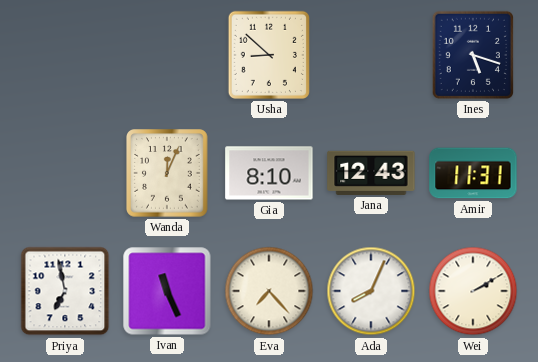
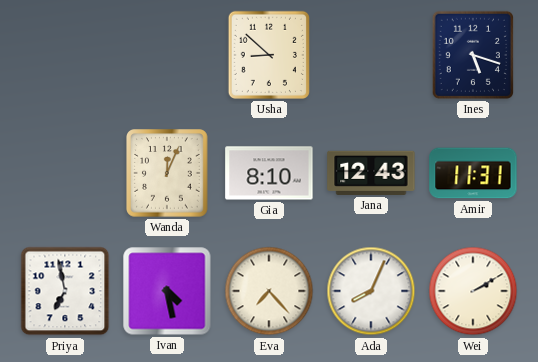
Ivan: 11:26 -> 4:28
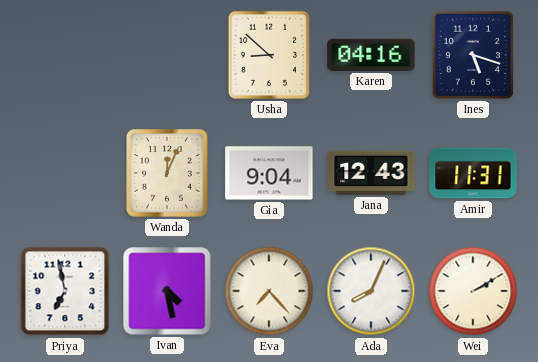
Karen: none -> 04:16
Gia: 8:10 -> 9:04
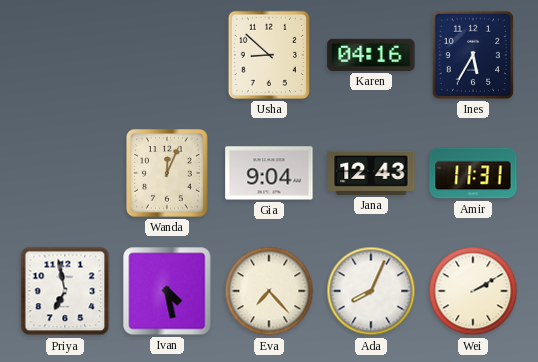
Ines: 5:18 -> 5:35
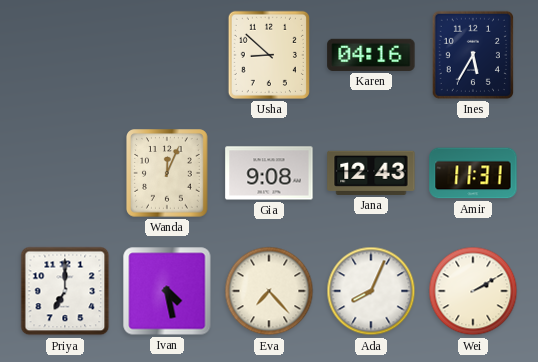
Gia: 9:04 -> 9:08
Priya: 6:58 -> 7:00
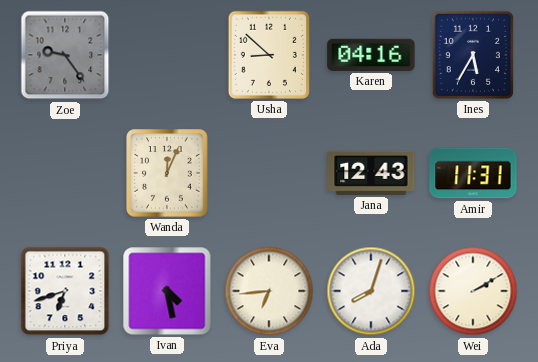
Zoe: none -> 9:24
Gia: 9:08 -> none
Priya: 7:00 -> 6:42
Eva: 7:23 -> 6:44
Ada: 8:04 -> 8:03
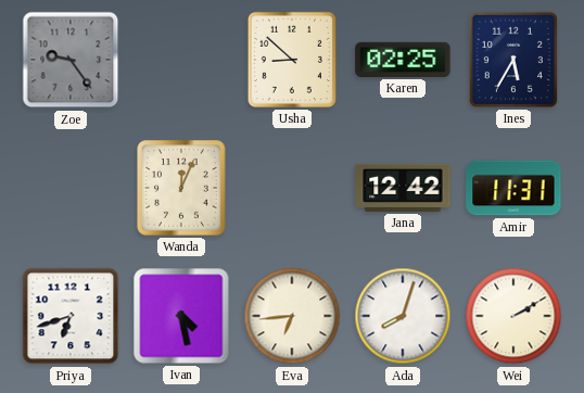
Karen: 04:16 -> 02:25
Jana: 12:43 -> 12:42
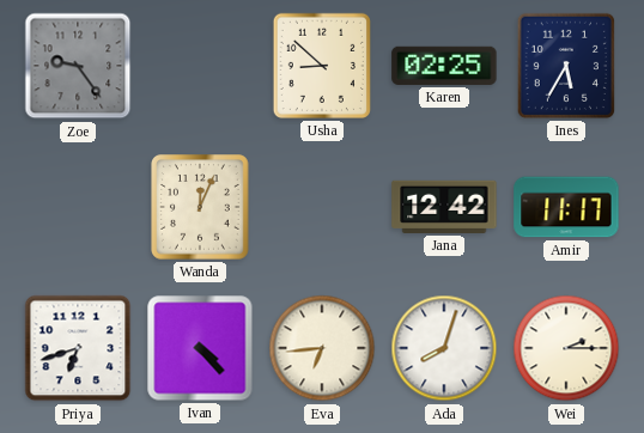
Amir: 11:31 -> 11:17
Ivan: 4:28 -> 4:23
Wei: 2:10 -> 2:15
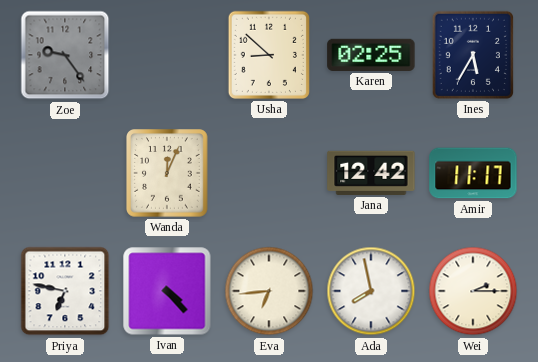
Priya: 6:42 -> 6:47
Ada: 8:03 -> 7:58
